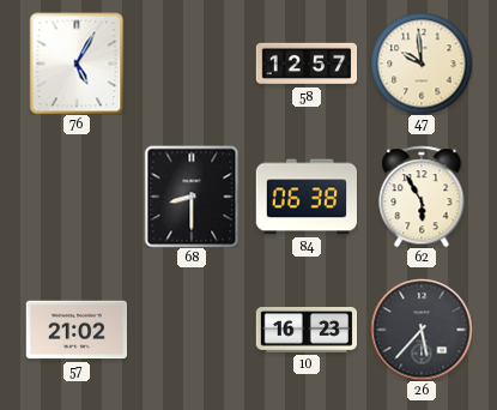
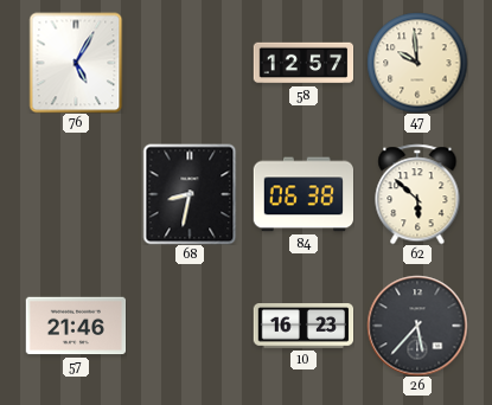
68: 8:30 -> 8:32
62: 5:55 -> 5:52
57: 21:02 -> 21:46
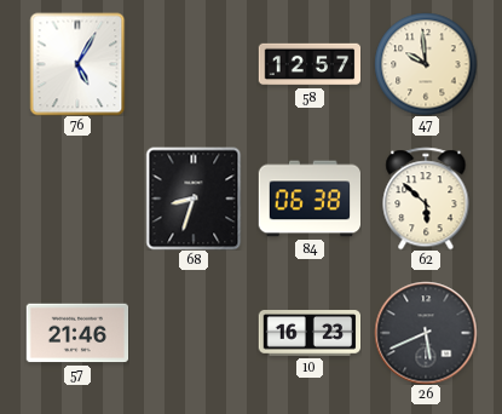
68: 8:32 -> 8:33
26: 5:37 -> 5:41
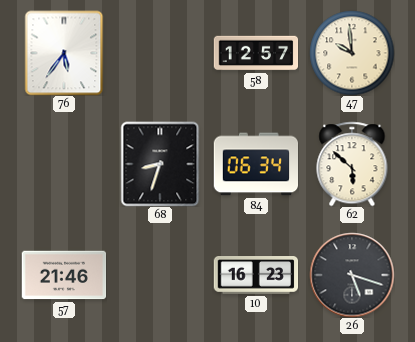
76: 5:05 -> 5:36
84: 06:38 -> 06:34
26: 5:41 -> 5:18
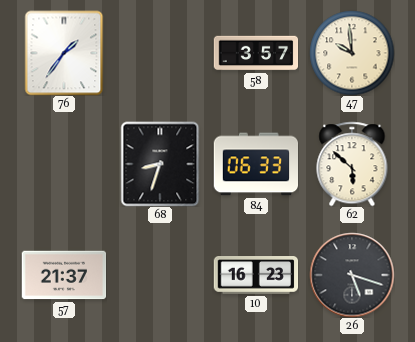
76: 5:36 -> 1:36
58: 12:57 -> 3:57
84: 06:34 -> 06:33
57: 21:46 -> 21:37
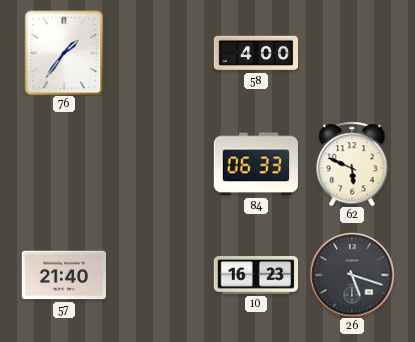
58: 3:57 -> 4:00
47: 9:59 -> none
68: 8:33 -> none
62: 5:52 -> 5:49
57: 21:37 -> 21:40
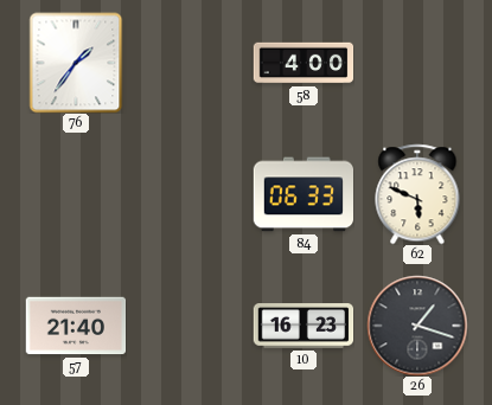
26: 5:18 -> 1:18
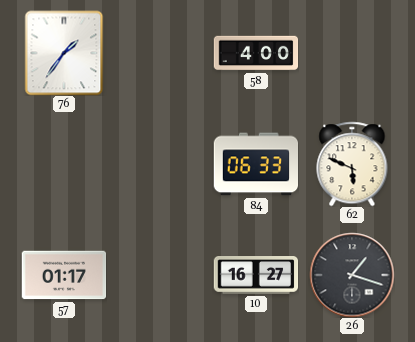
57: 21:40 -> 01:17
10: 16:23 -> 16:27
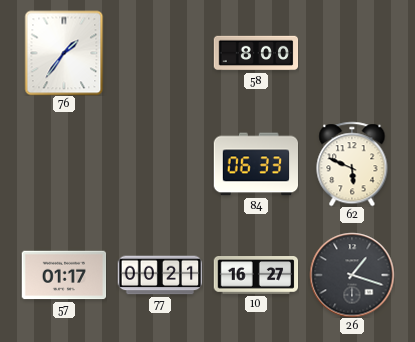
58: 4:00 -> 8:00
77: none -> 00:21
